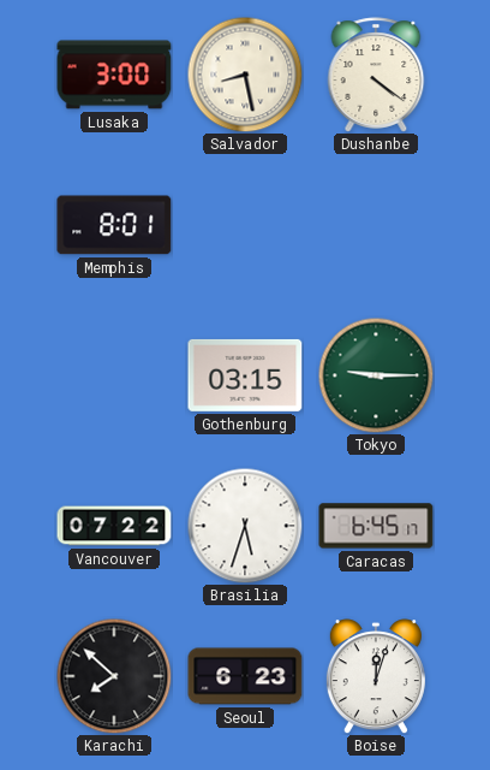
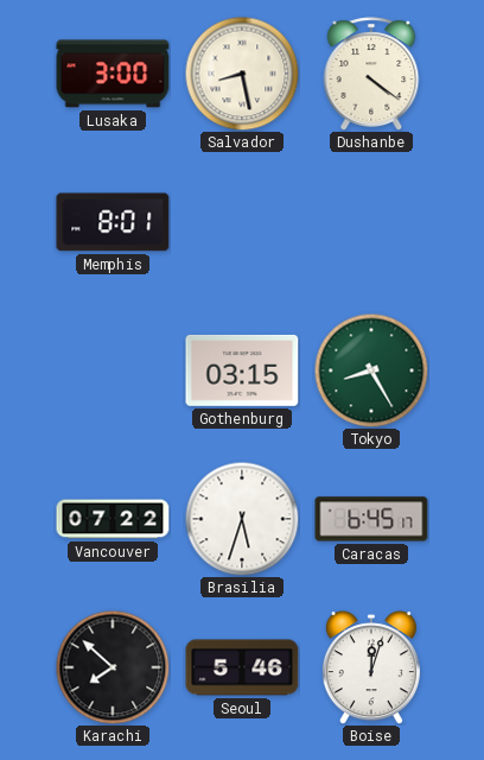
Tokyo: 9:15 -> 8:25
Seoul: 6:23 -> 5:46
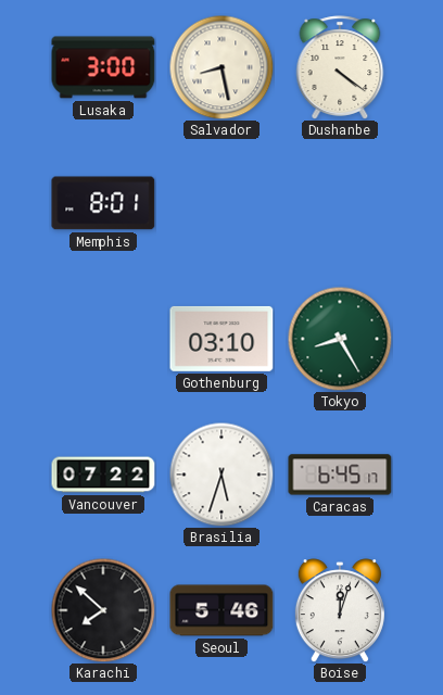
Gothenburg: 03:15 -> 03:10
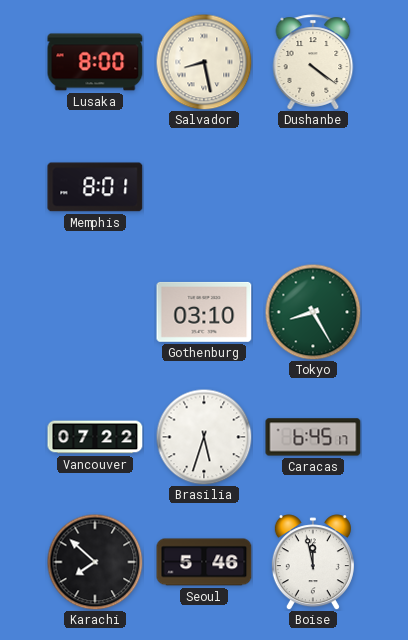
Lusaka: 3:00 -> 8:00
Boise: 12:03 -> 11:58
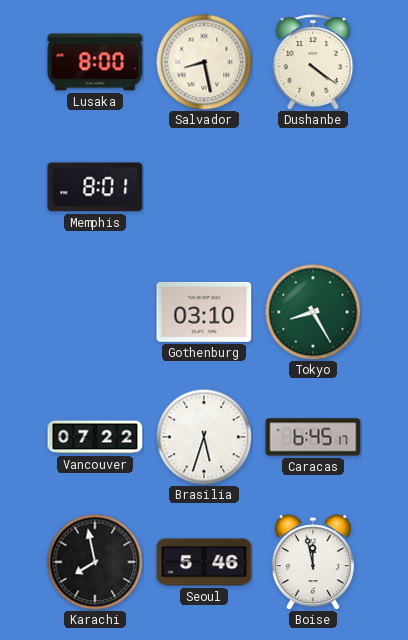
Karachi: 7:52 -> 7:58
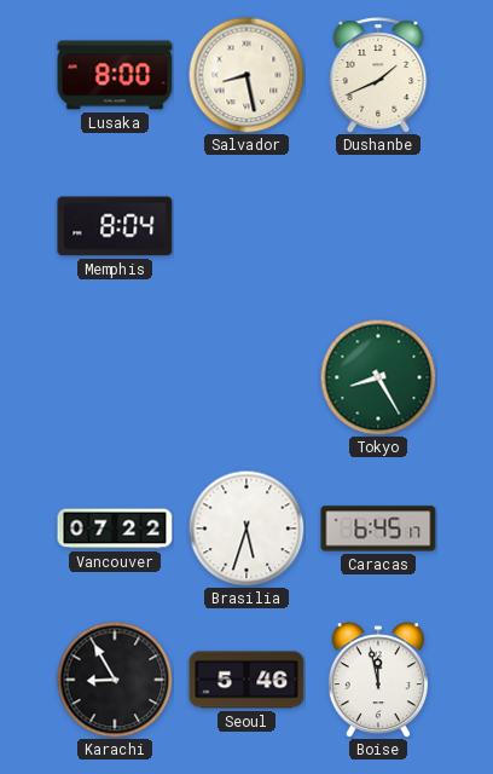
Dushanbe: 4:21 -> 1:41
Memphis: 8:01 -> 8:04
Gothenburg: 03:10 -> none
Karachi: 7:58 -> 8:55
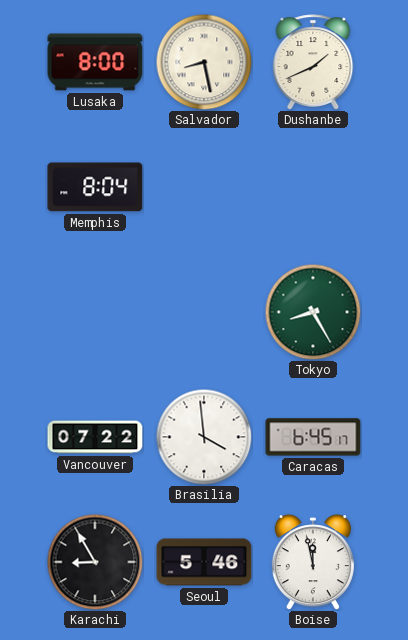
Brasilia: 5:33 -> 3:59
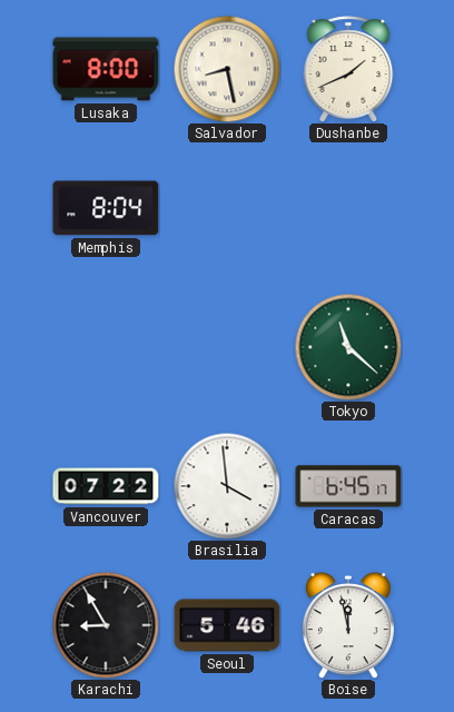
Tokyo: 8:25 -> 11:22
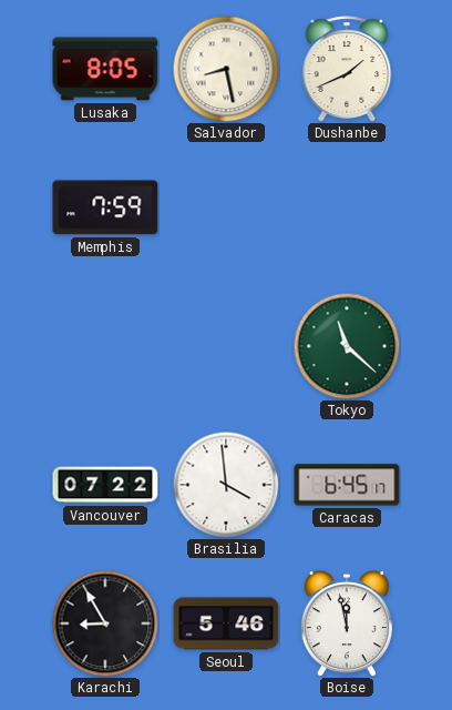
Lusaka: 8:00 -> 8:05
Memphis: 8:04 -> 7:59
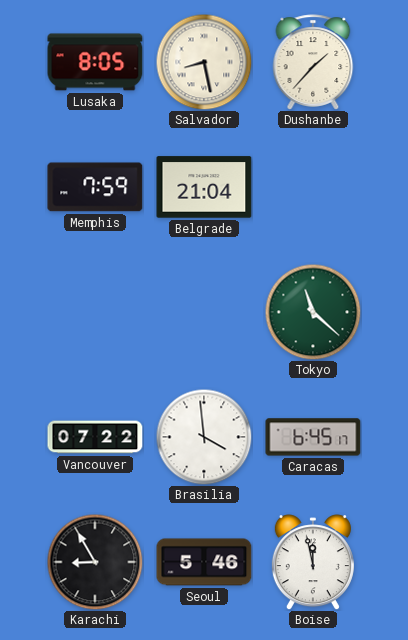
Dushanbe: 1:41 -> 1:37
Belgrade: none -> 21:04
